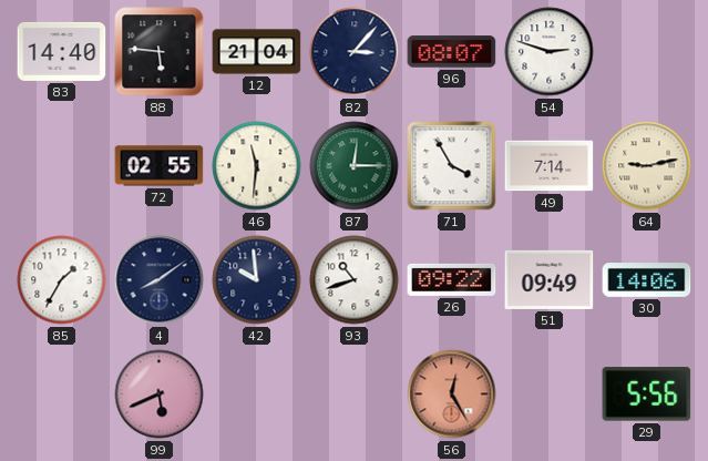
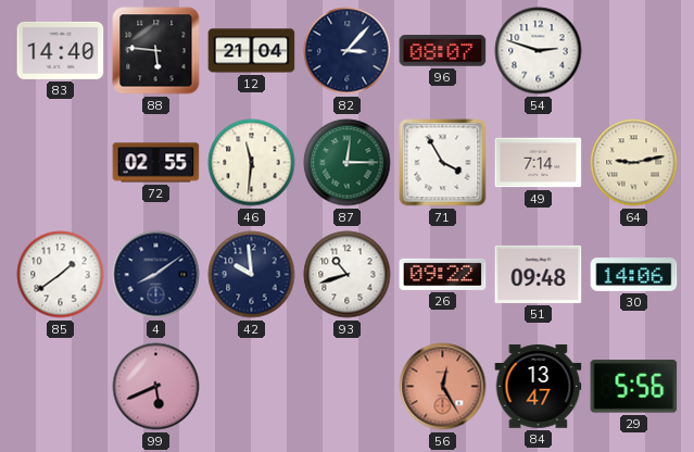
85: 1:35 -> 1:39
51: 09:49 -> 09:48
84: none -> 13:47
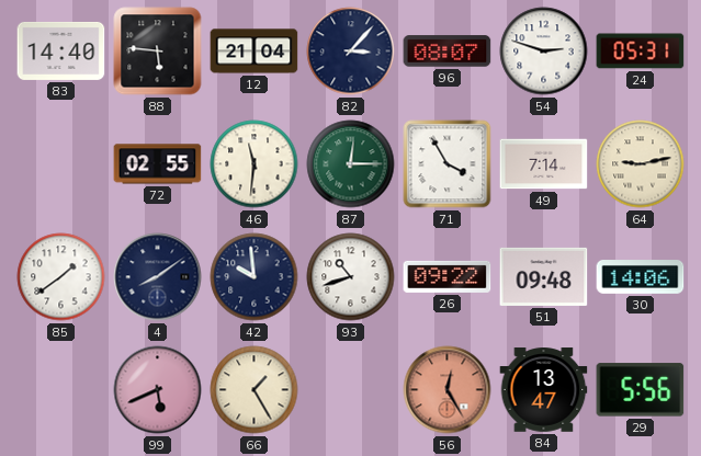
24: none -> 05:31
66: none -> 1:25
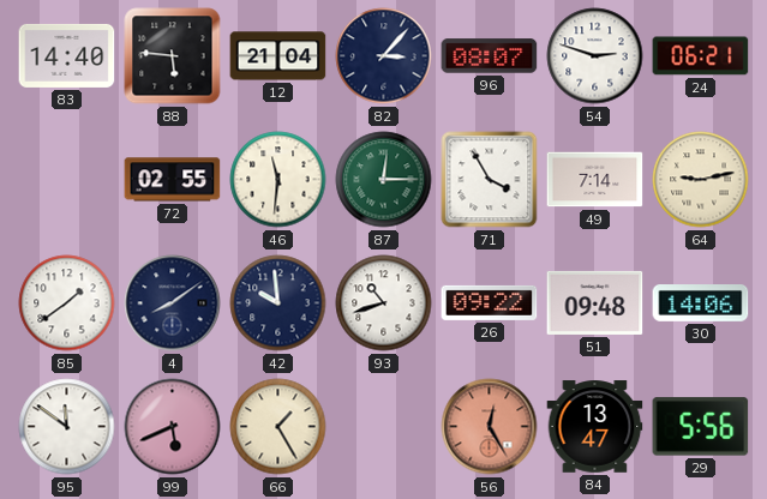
24: 05:31 -> 06:21
95: none -> 11:51
